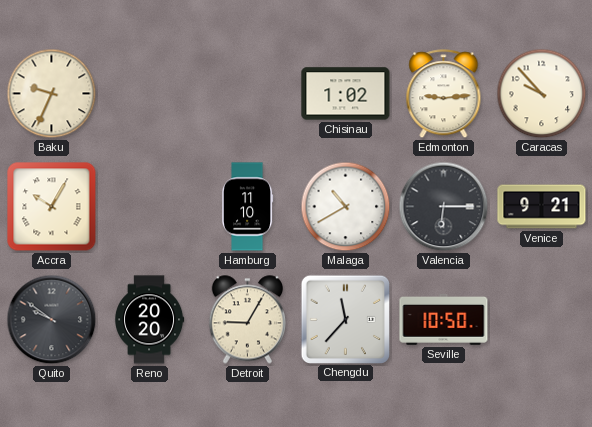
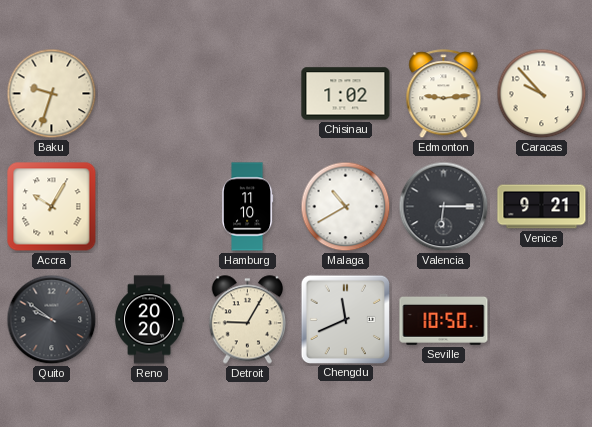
Baku: 9:34 -> 9:33
Chengdu: 11:37 -> 11:41
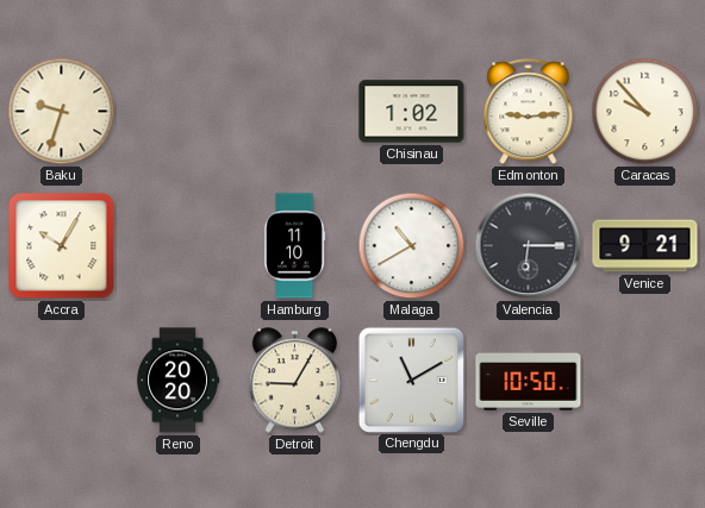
Quito: 9:51 -> none
Chengdu: 11:41 -> 11:10
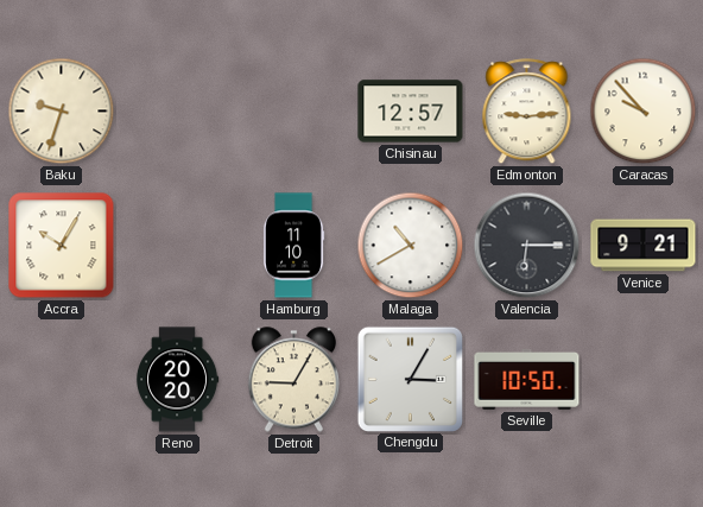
Chisinau: 1:02 -> 12:57
Chengdu: 11:10 -> 3:05
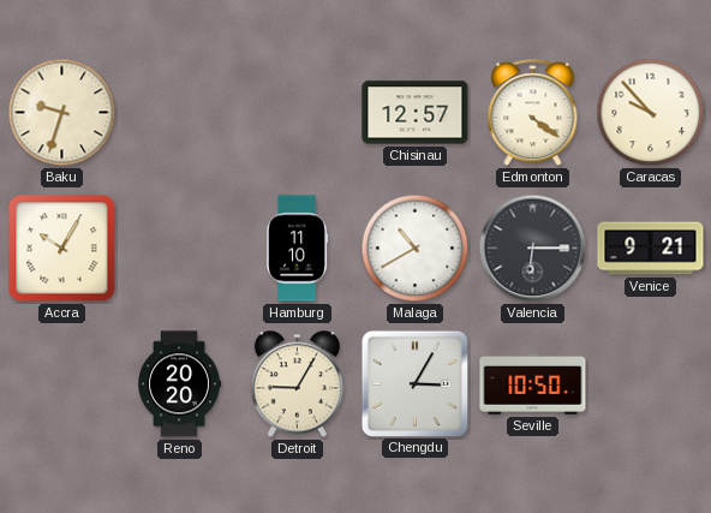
Edmonton: 9:14 -> 4:21
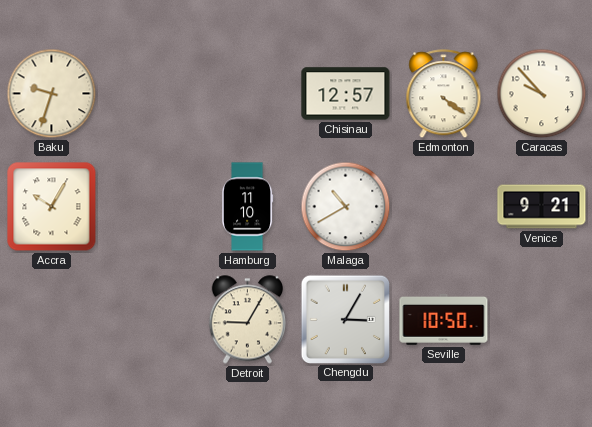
Valencia: 6:15 -> none
Reno: 20:20 -> none
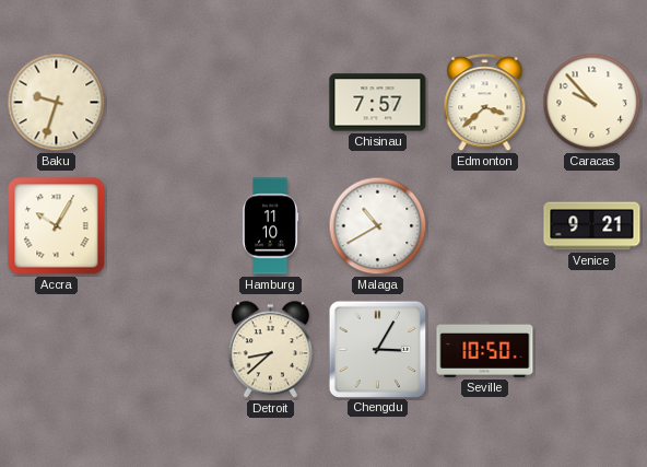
Chisinau: 12:57 -> 7:57
Edmonton: 4:21 -> 3:38
Detroit: 9:05 -> 8:38
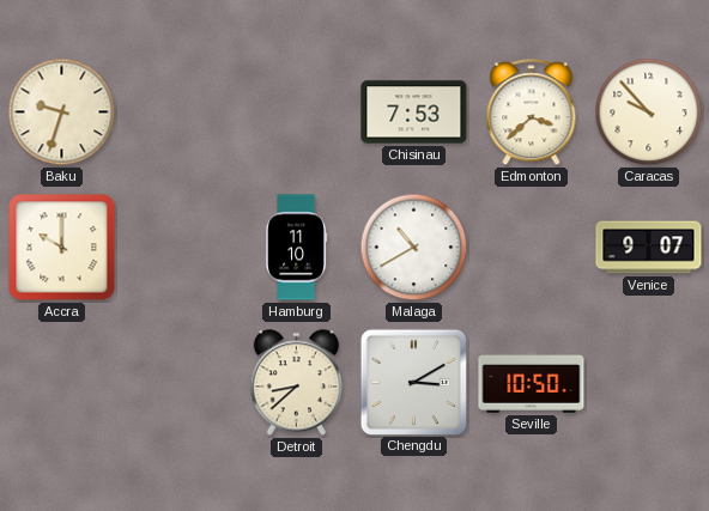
Chisinau: 7:57 -> 7:53
Accra: 10:05 -> 10:00
Venice: 9:21 -> 9:07
Chengdu: 3:05 -> 3:10
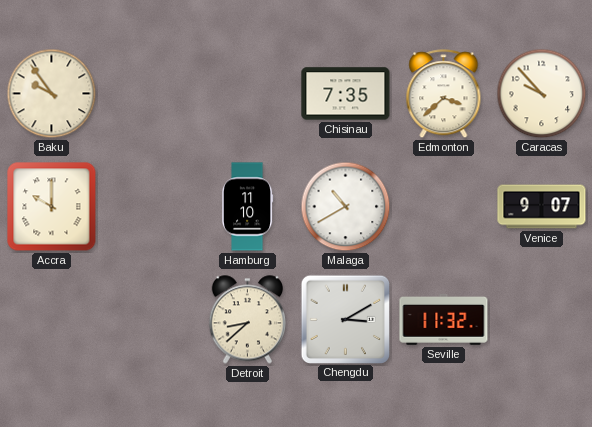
Baku: 9:33 -> 9:54
Chisinau: 7:53 -> 7:35
Seville: 10:50 -> 11:32
